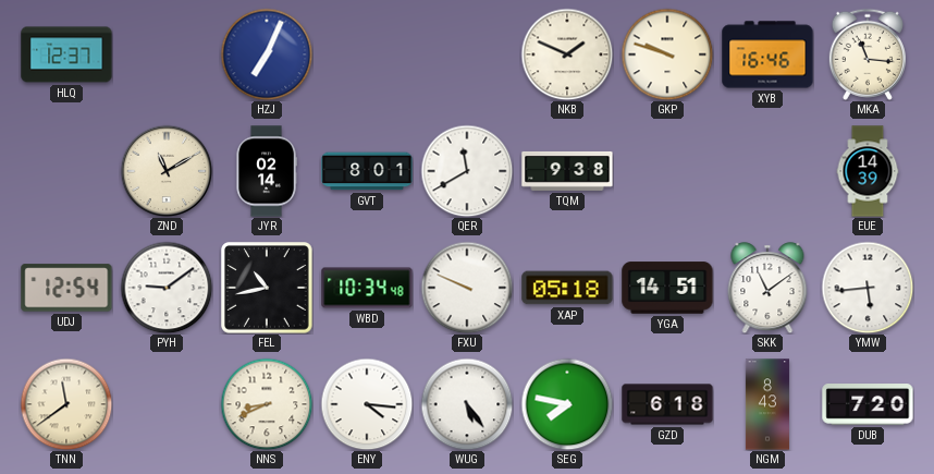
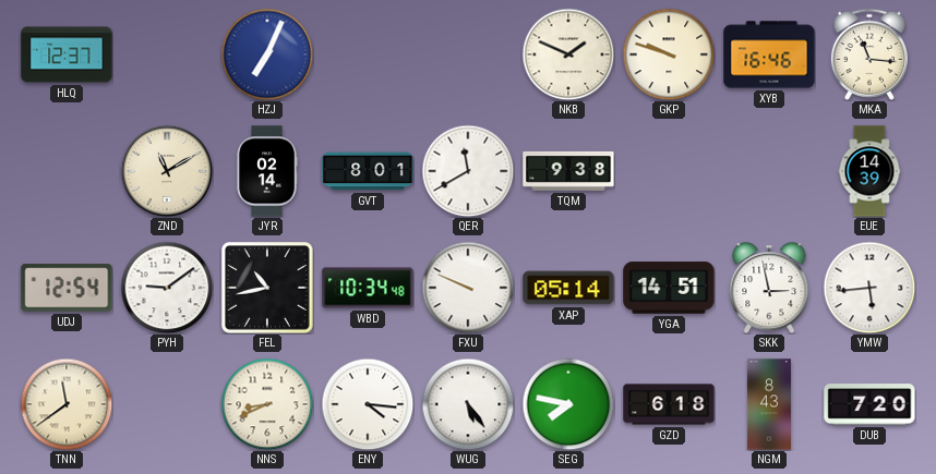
XAP: 05:18 -> 05:14
SKK: 11:09 -> 2:58
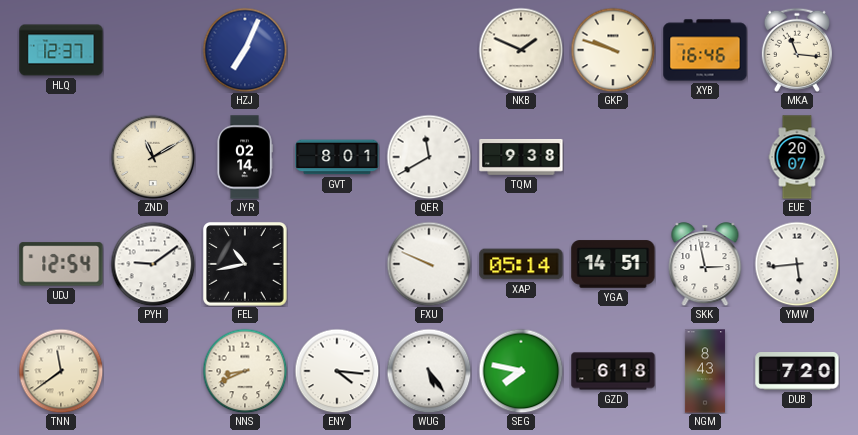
EUE: 14:39 -> 20:07
WBD: 10:34 -> none
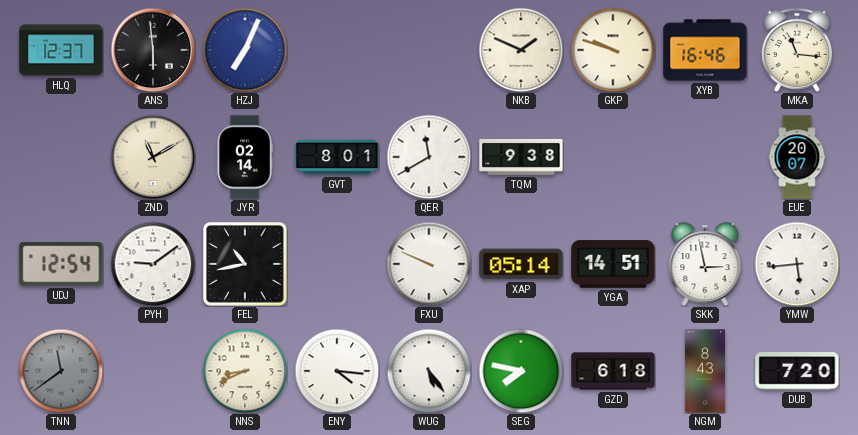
ANS: none -> 5:59
TNN dial: cream -> grey
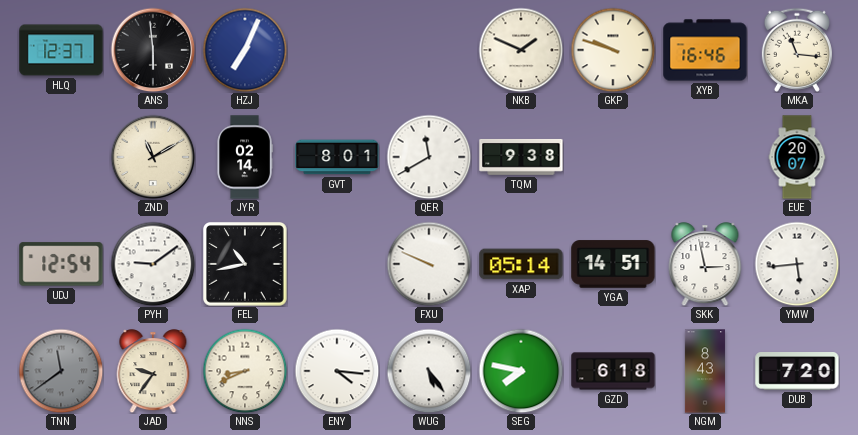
JAD: none -> 9:36
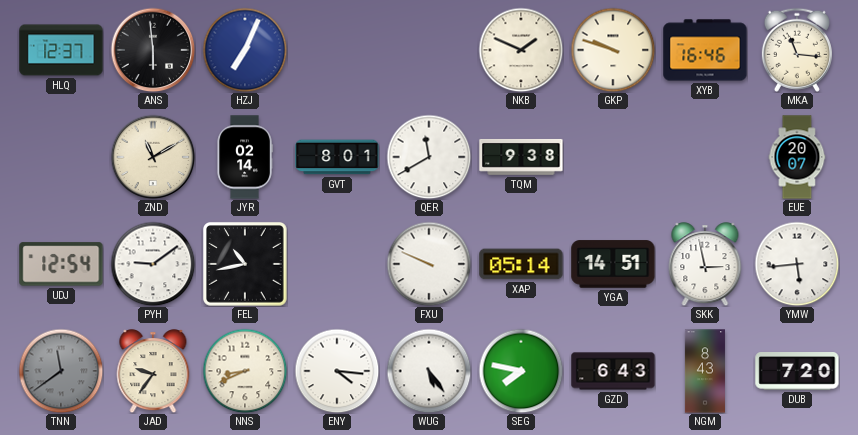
GZD: 6:18 -> 6:43
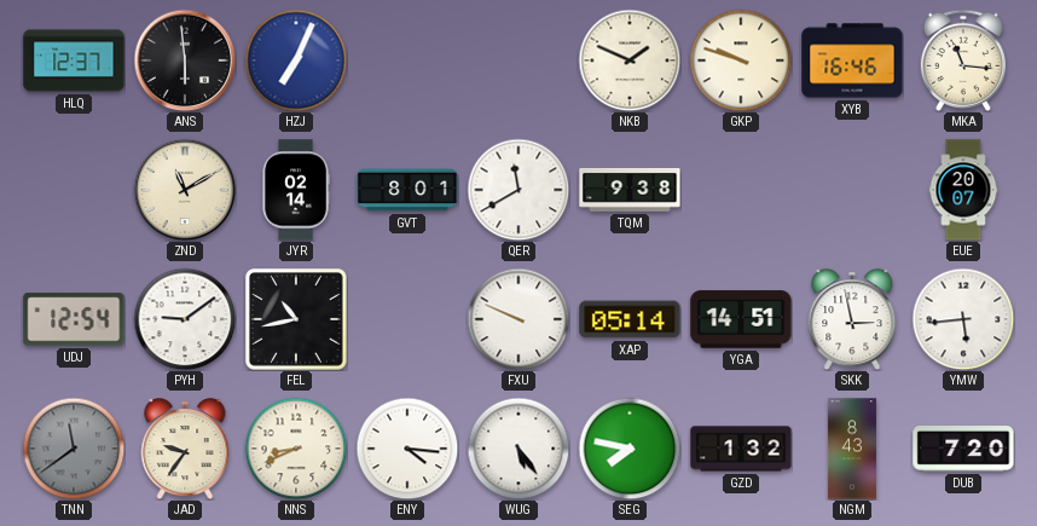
GZD: 6:43 -> 1:32
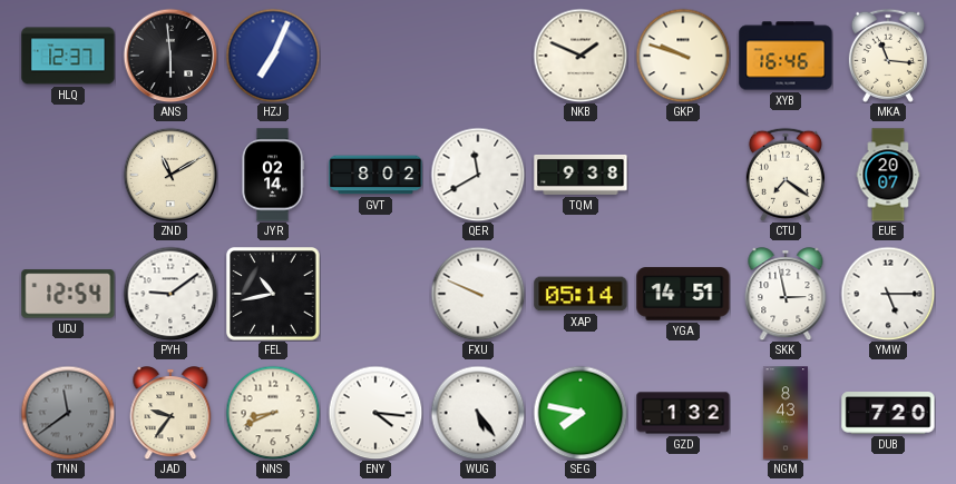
GVT: 8:01 -> 8:02
CTU: none -> 7:21
YMW: 5:44 -> 5:15
